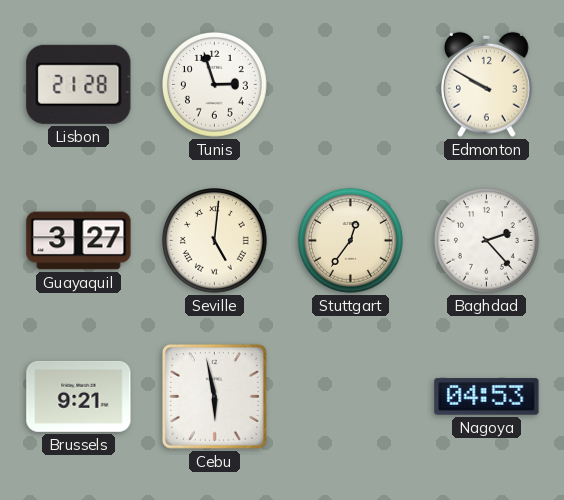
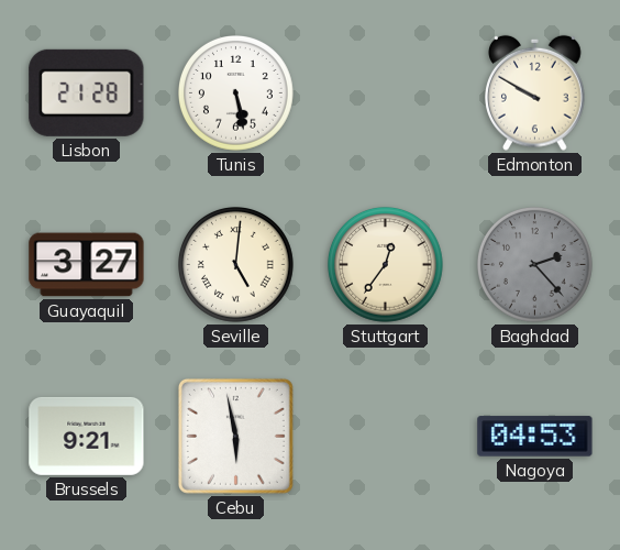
Tunis: 2:57 -> 5:28
Baghdad dial: white -> grey
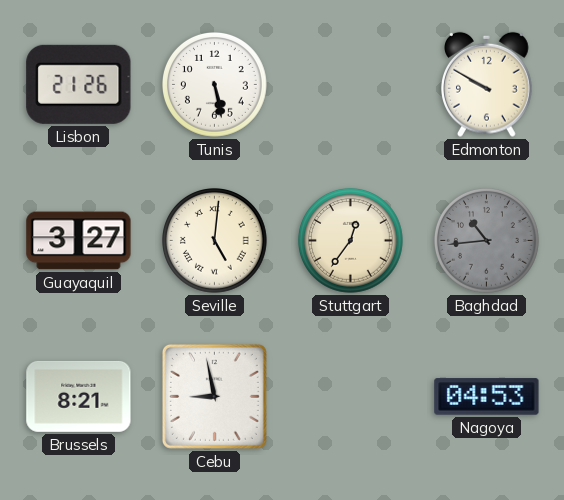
Lisbon: 21:28 -> 21:26
Baghdad: 2:23 -> 10:44
Brussels: 9:21 -> 8:21
Cebu: 5:58 -> 8:58
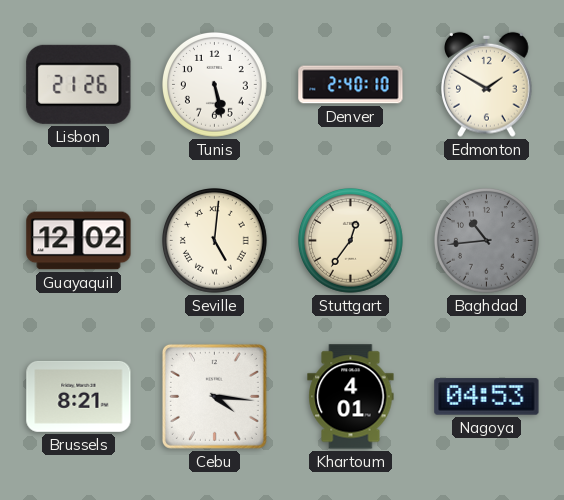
Denver: none -> 2:40
Edmonton: 9:50 -> 1:50
Guayaquil: 3:27 -> 12:02
Cebu: 8:58 -> 4:16
Khartoum: none -> 4:01
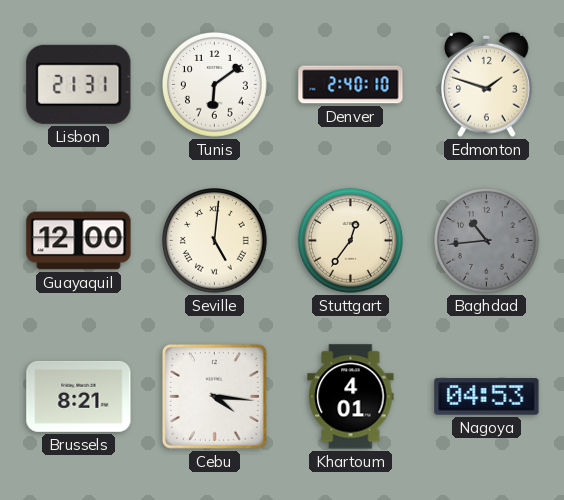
Lisbon: 21:26 -> 21:31
Tunis: 5:28 -> 6:09
Edmonton: 1:50 -> 1:48
Guayaquil: 12:02 -> 12:00
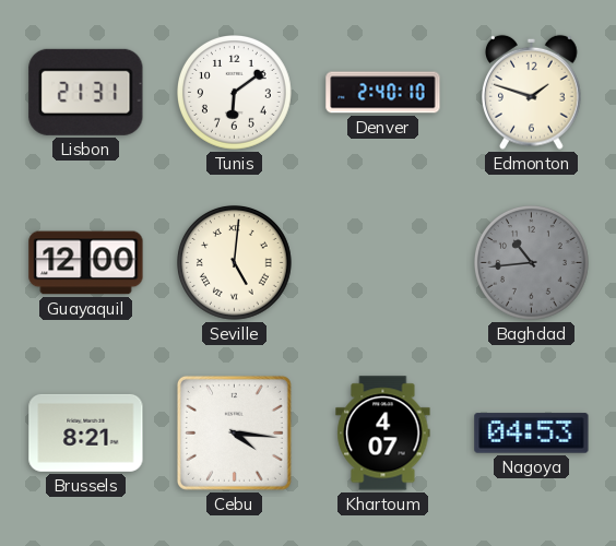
Stuttgart: 12:36 -> none
Khartoum: 4:01 -> 4:07
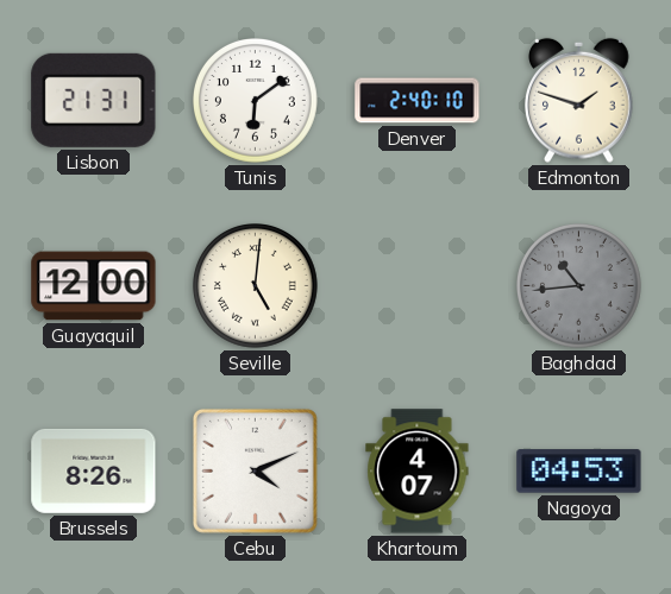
Brussels: 8:21 -> 8:26
Cebu: 4:16 -> 4:11
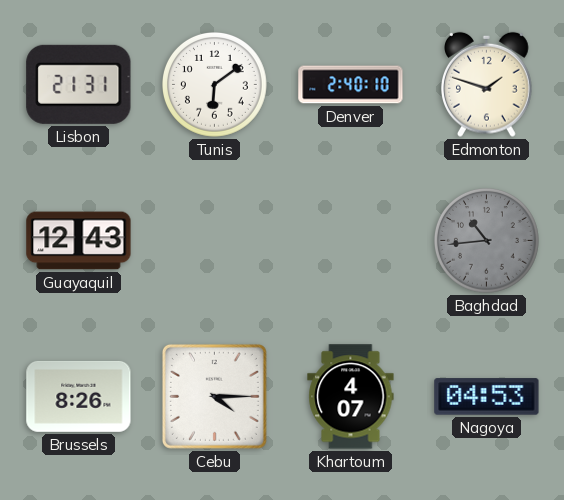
Guayaquil: 12:00 -> 12:43
Seville: 5:01 -> none
Cebu: 4:11 -> 4:15
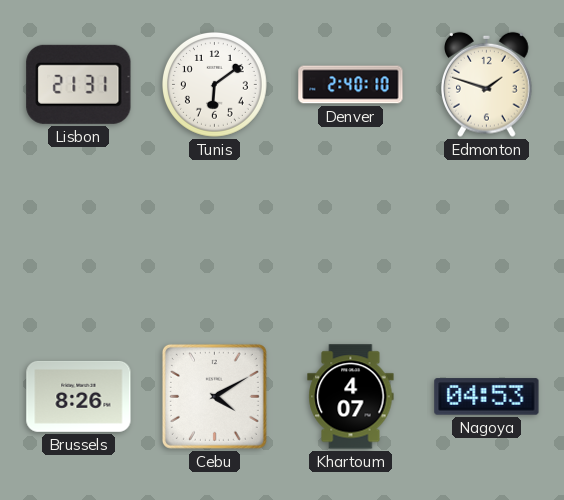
Guayaquil: 12:43 -> none
Baghdad: 10:44 -> none
Cebu: 4:15 -> 4:10
